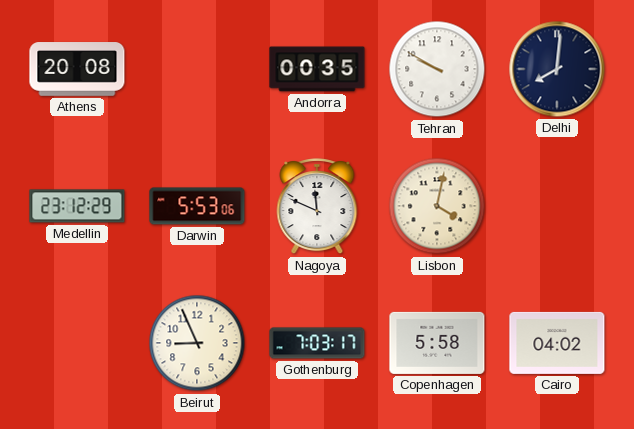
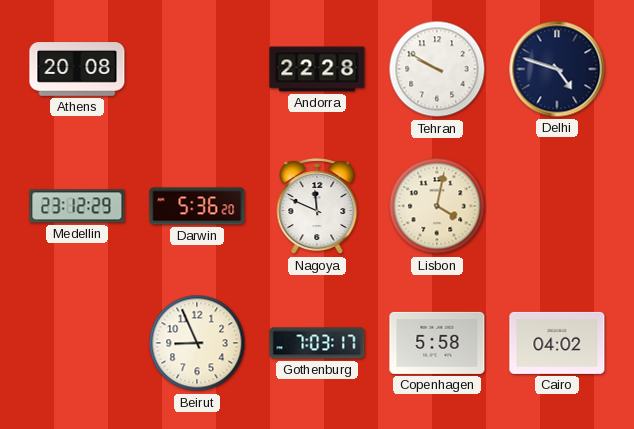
Andorra: 00:35 -> 22:28
Delhi: 8:01 -> 4:48
Darwin: 5:53 -> 5:36
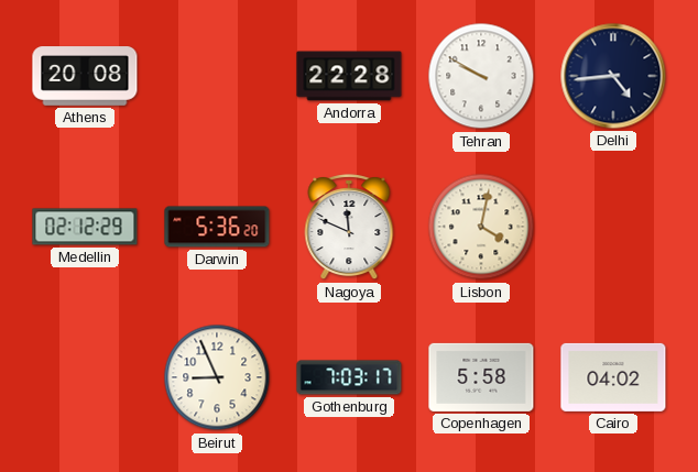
Delhi: 4:48 -> 4:44
Medellin: 23:12 -> 02:12
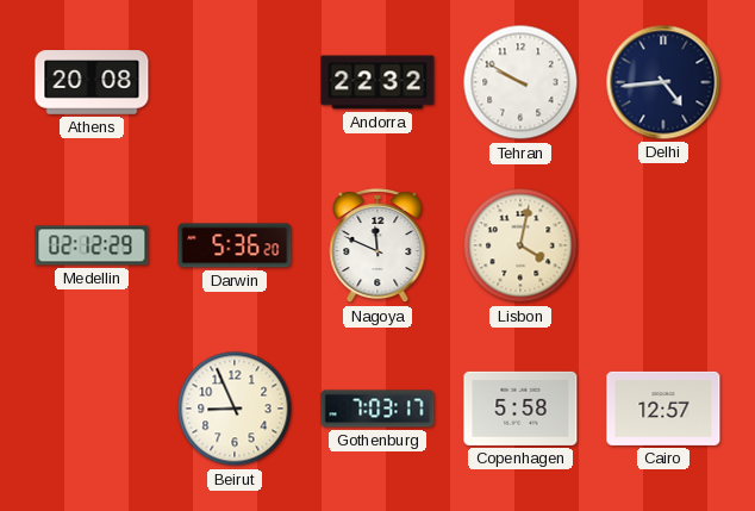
Andorra: 22:28 -> 22:32
Cairo: 04:02 -> 12:57
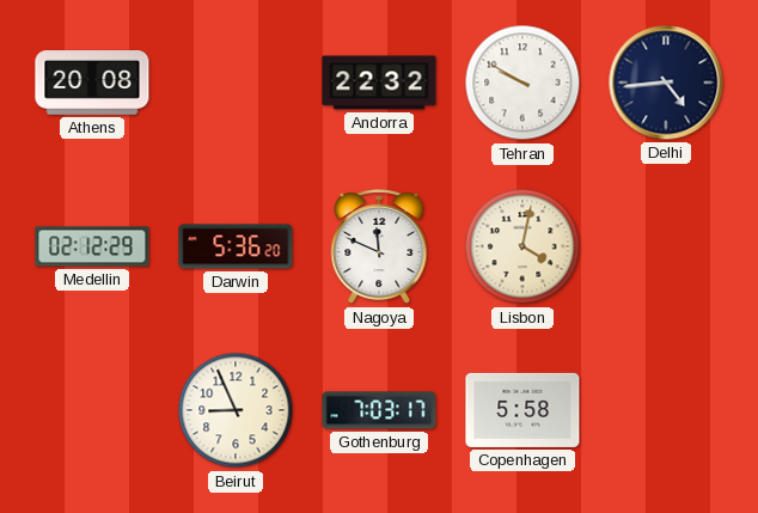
Cairo: 12:57 -> none
